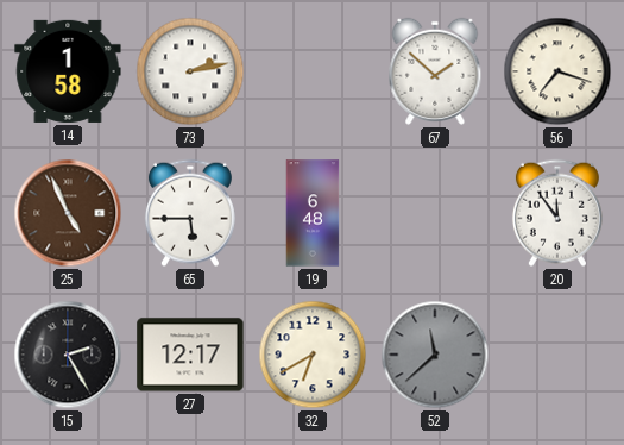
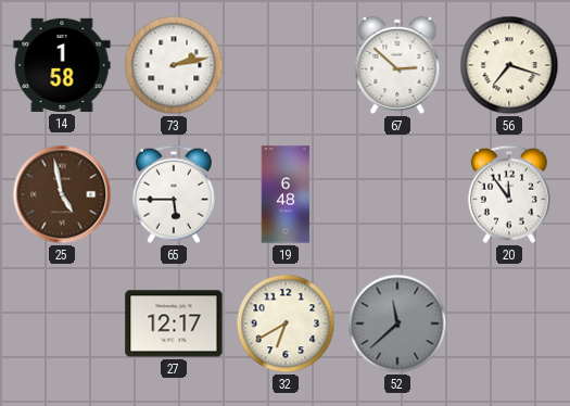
67: 1:52 -> 2:52
25: 4:56 -> 4:58
15: 2:25 -> none
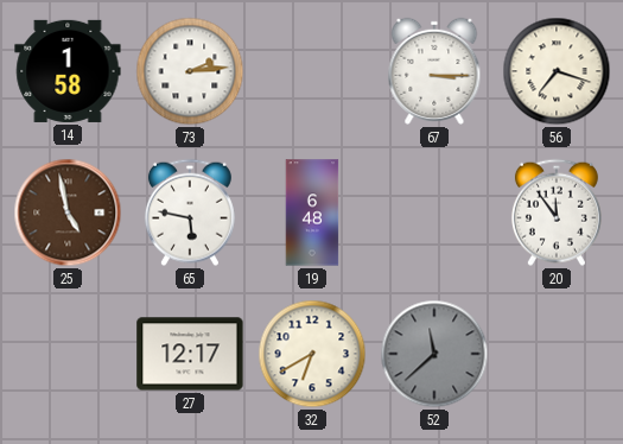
73: 2:13 -> 2:14
67: 2:52 -> 3:15
65: 5:45 -> 5:47
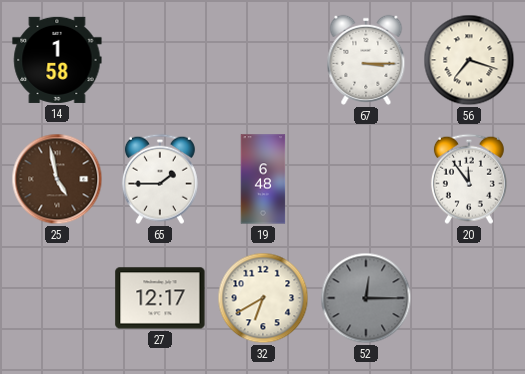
73: 2:14 -> none
65: 5:47 -> 1:45
52: 11:38 -> 12:15
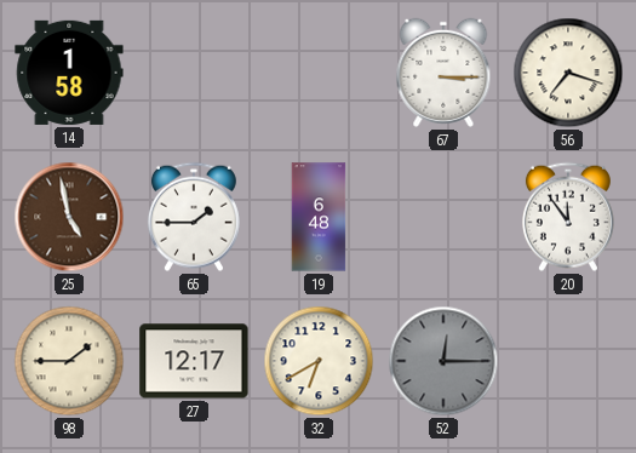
98: none -> 1:45
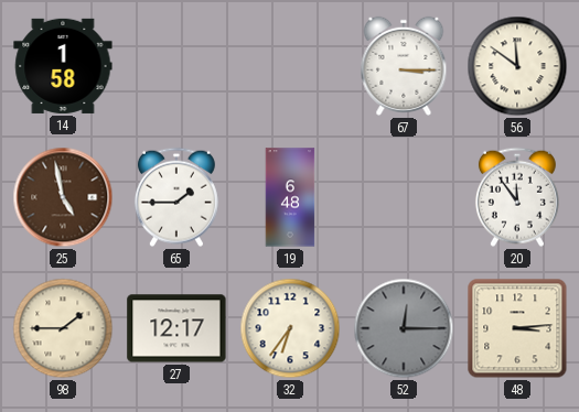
56: 7:18 -> 11:51
32: 6:40 -> 6:36
48: none -> 3:14
